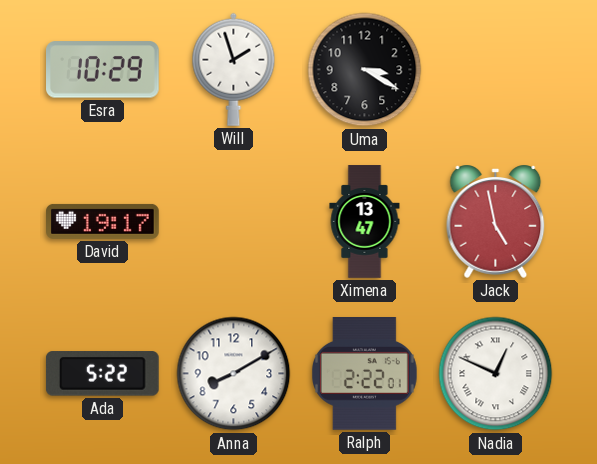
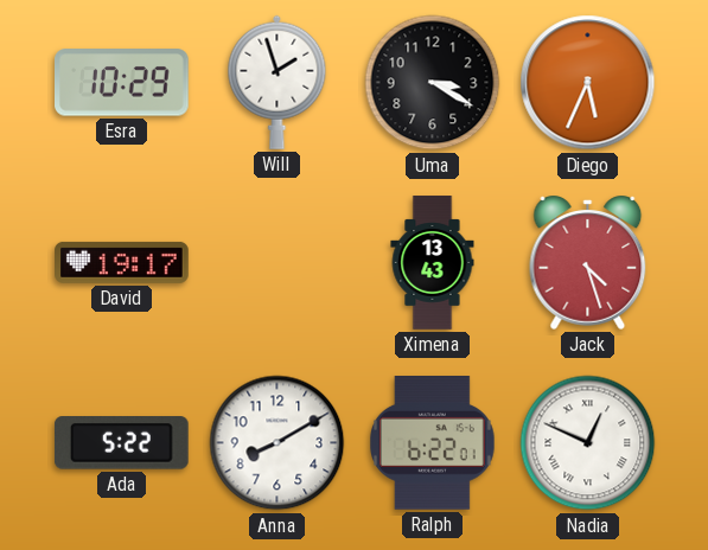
Diego: none -> 5:34
Ximena: 13:47 -> 13:43
Jack: 4:58 -> 4:27
Ralph: 2:22 -> 6:22
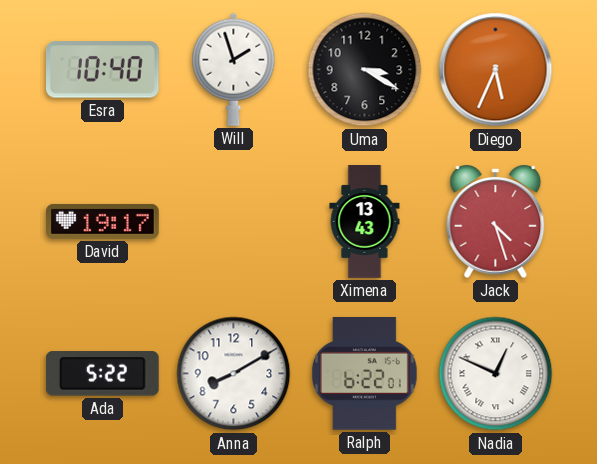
Esra: 10:29 -> 10:40
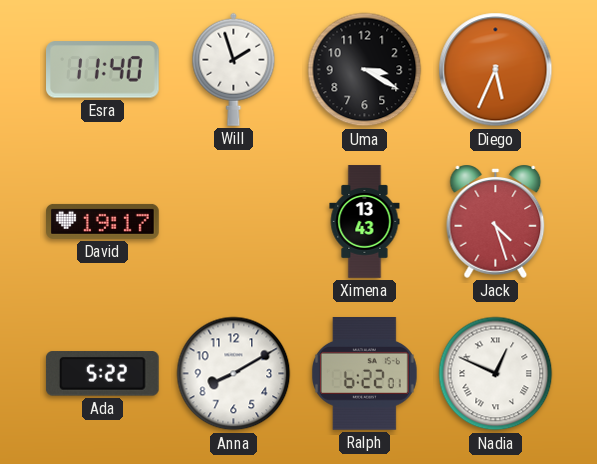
Esra: 10:40 -> 11:40
